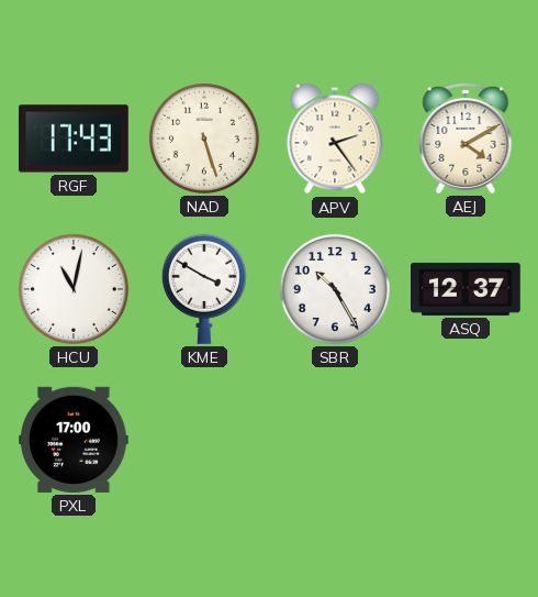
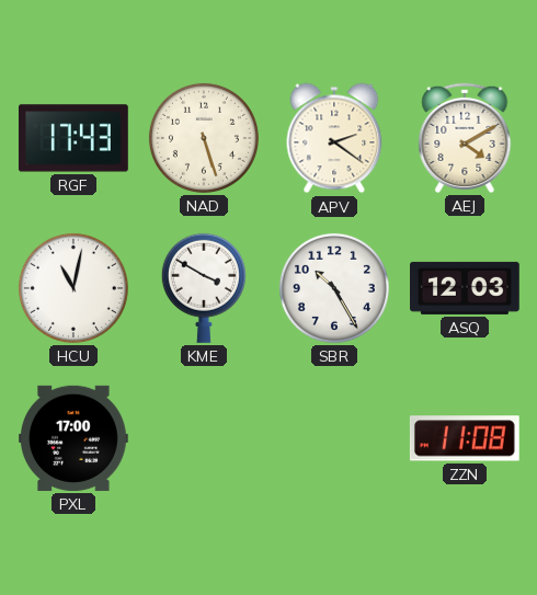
APV: 2:24 -> 2:21
ASQ: 12:37 -> 12:03
ZZN: none -> 11:08
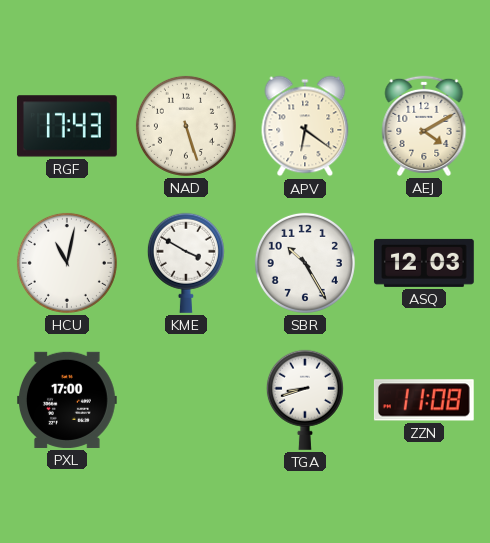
APV: 2:21 -> 6:21
TGA: none -> 8:42
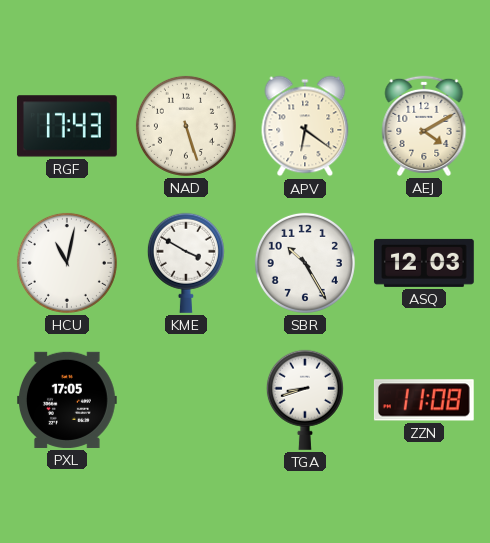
PXL: 17:00 -> 17:05
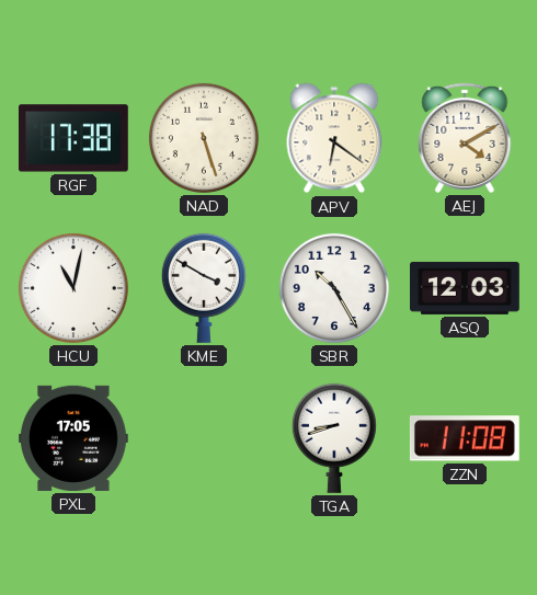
RGF: 17:43 -> 17:38
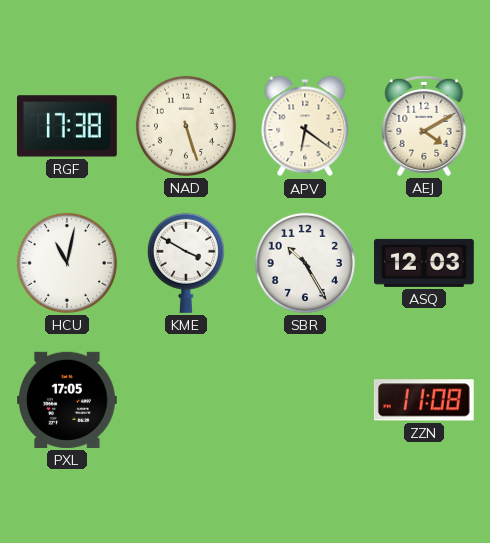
TGA: 8:42 -> none
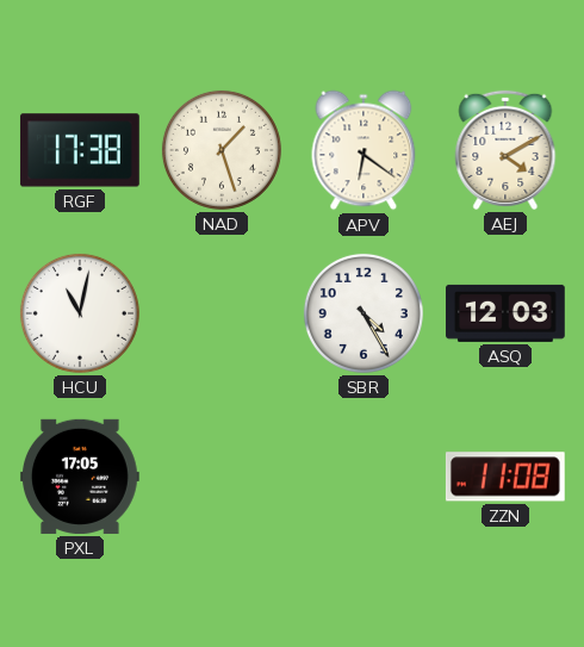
NAD: 5:27 -> 1:27
KME: 3:50 -> none
SBR: 10:25 -> 4:25
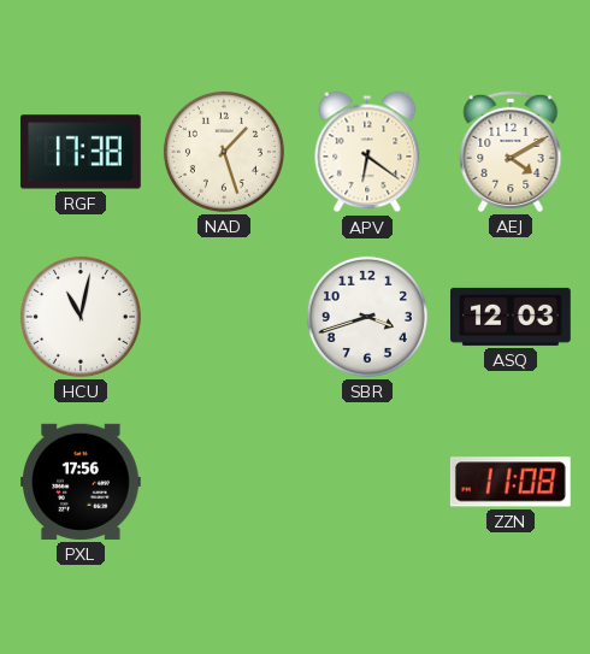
SBR: 4:25 -> 3:42
PXL: 17:05 -> 17:56
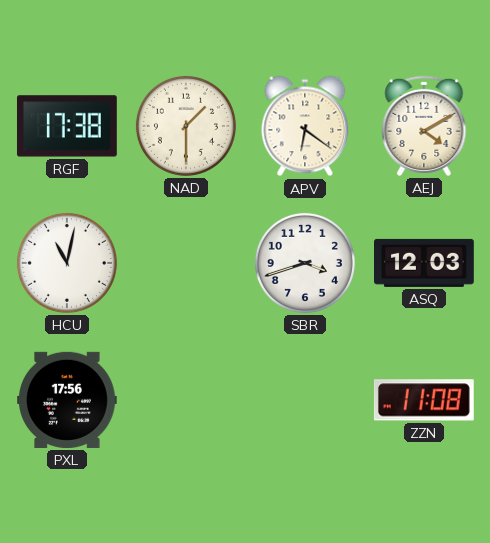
NAD: 1:27 -> 1:30
